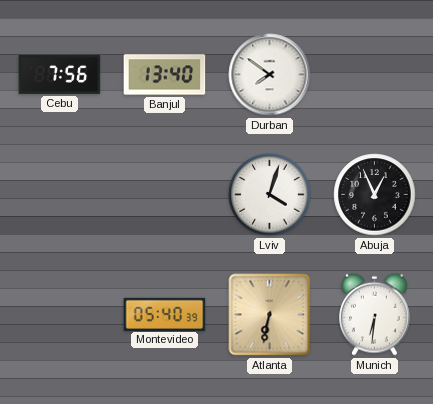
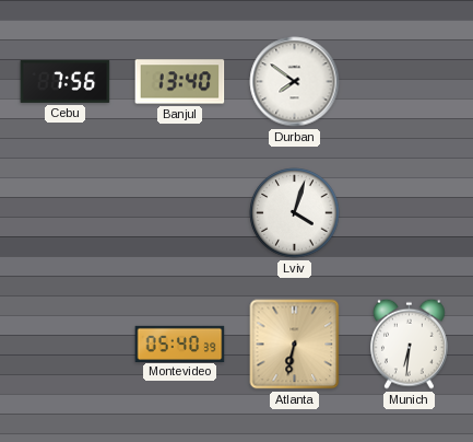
Abuja: 12:56 -> none
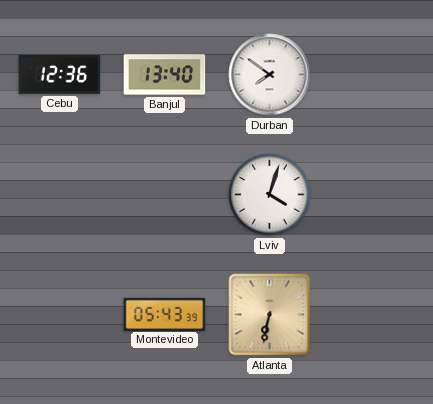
Cebu: 7:56 -> 12:36
Montevideo: 05:40 -> 05:43
Munich: 6:31 -> none
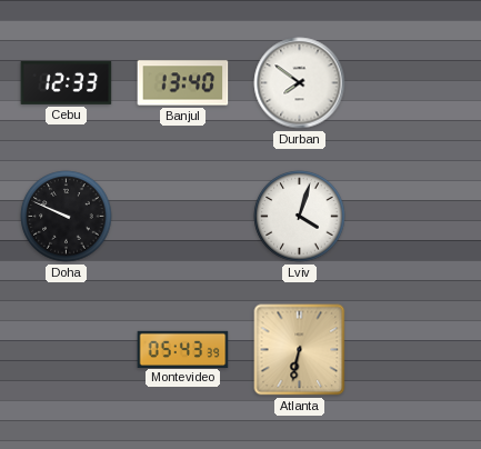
Cebu: 12:36 -> 12:33
Doha: none -> 9:49
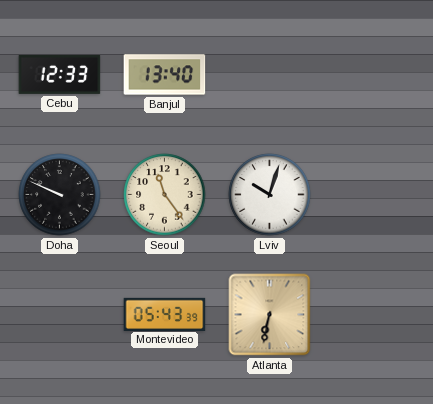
Durban: 7:51 -> none
Seoul: none -> 11:24
Lviv: 4:03 -> 10:03
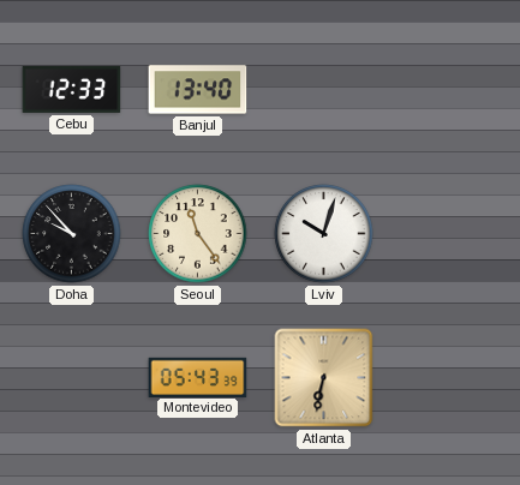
Doha: 9:49 -> 9:53
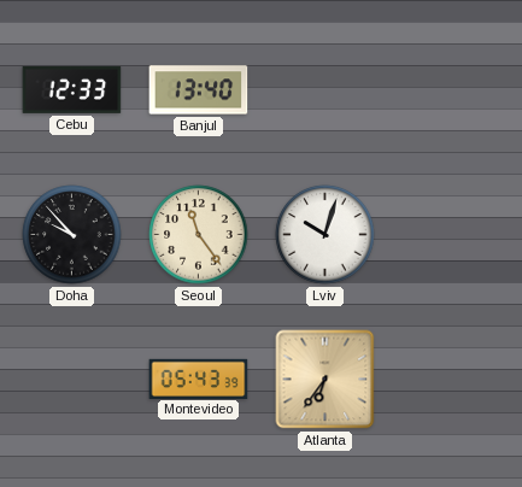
Atlanta: 6:32 -> 6:36
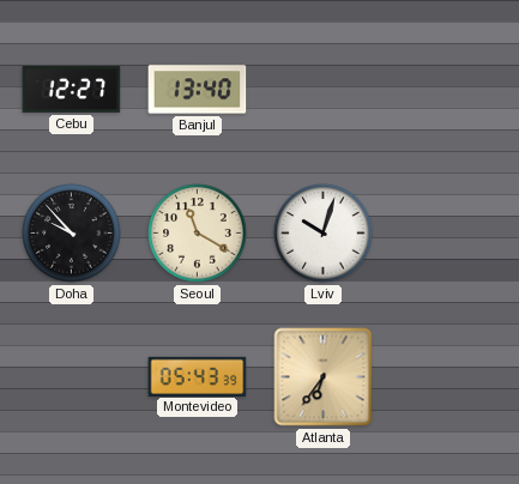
Cebu: 12:33 -> 12:27
Seoul: 11:24 -> 11:20
